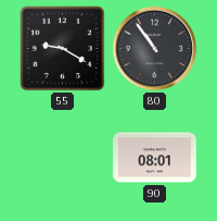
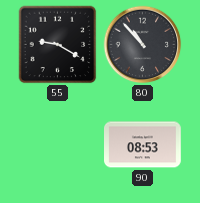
80: 10:54 -> 10:53
90: 08:01 -> 08:53
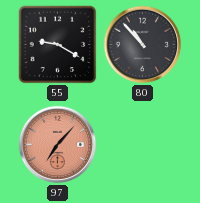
97: none -> 7:07
90: 08:53 -> none
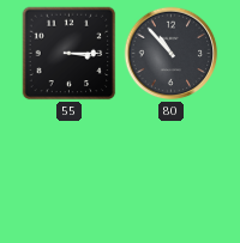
55: 9:20 -> 3:15
97: 7:07 -> none
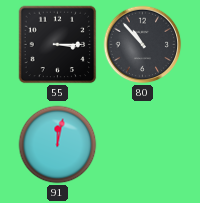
91: none -> 12:02
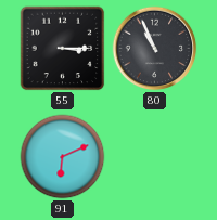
80: 10:53 -> 10:56
91: 12:02 -> 6:11
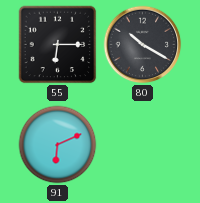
55: 3:15 -> 6:15
80: 10:56 -> 10:20
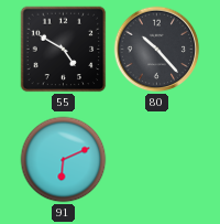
55: 6:15 -> 4:50
80: 10:20 -> 10:23
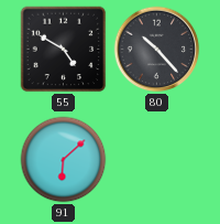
91: 6:11 -> 6:08
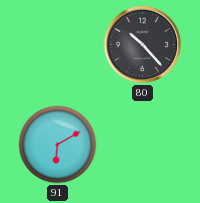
55: 4:50 -> none
91: 6:08 -> 6:10
